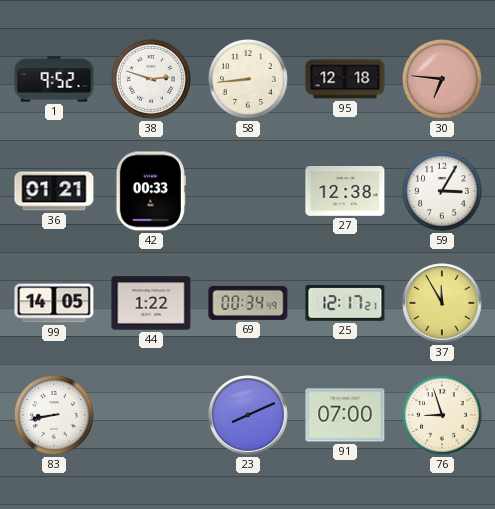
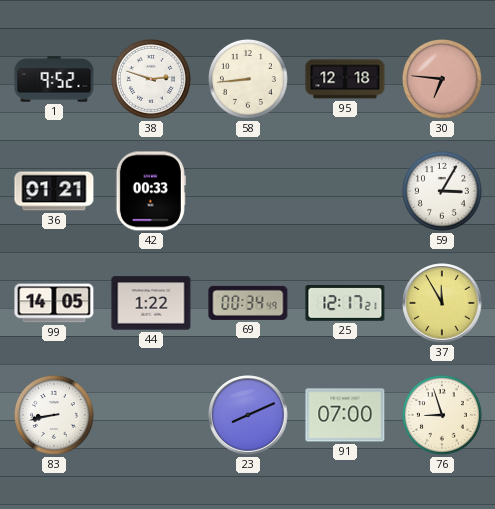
27: 12:38 -> none
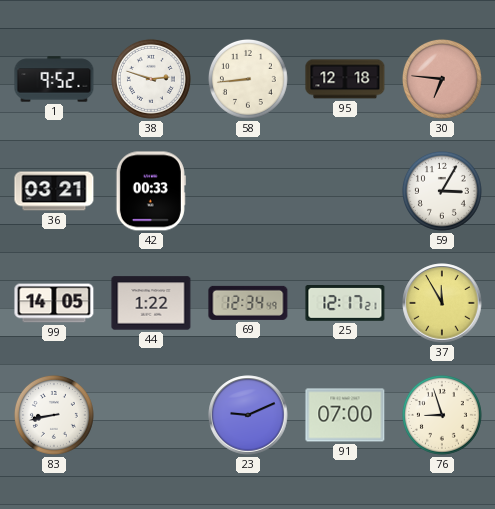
36: 01:21 -> 03:21
69: 00:34 -> 12:34
23: 8:11 -> 9:11
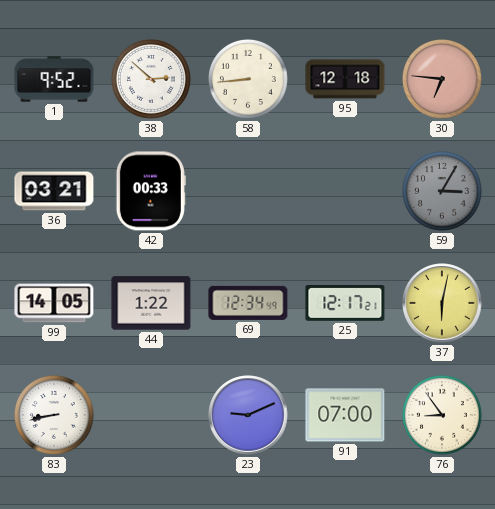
38: 2:48 -> 2:52
59 dial: white -> grey
37: 11:55 -> 6:02
76: 8:57 -> 8:54
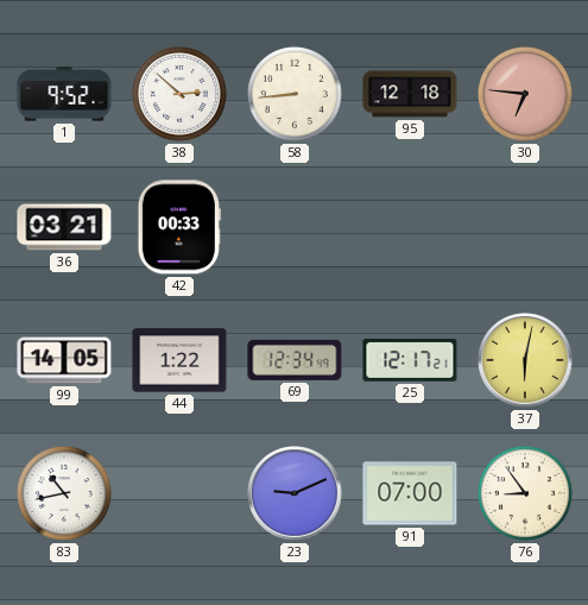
59: 3:05 -> none
83: 8:43 -> 10:43
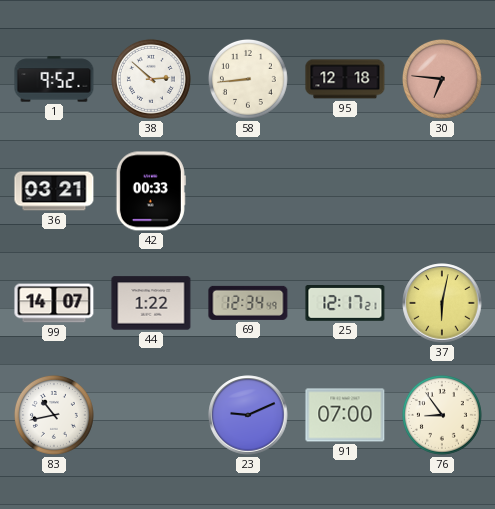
99: 14:05 -> 14:07
